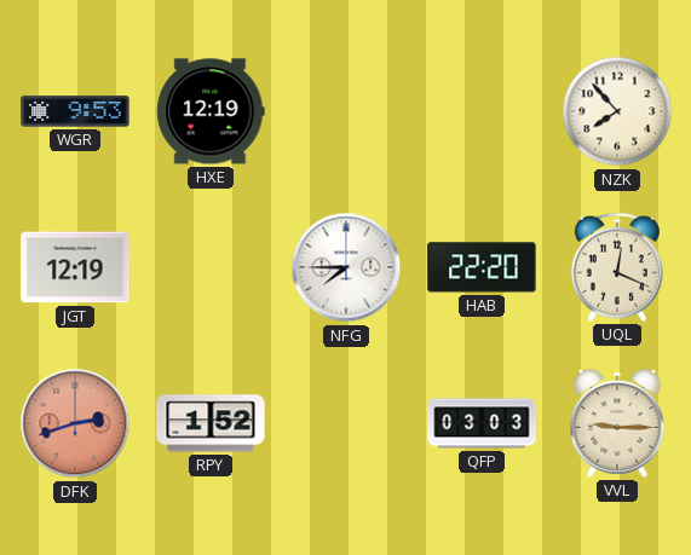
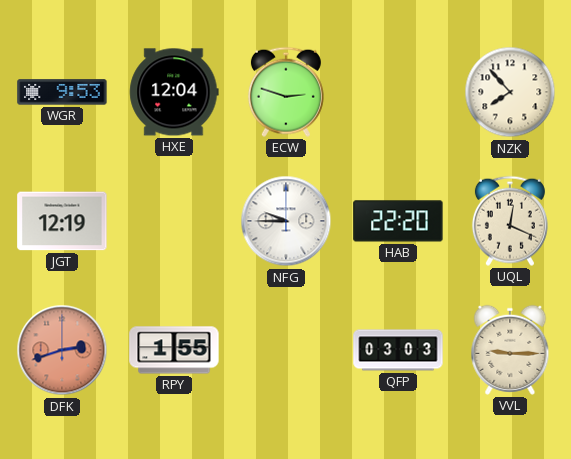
HXE: 12:19 -> 12:04
ECW: none -> 2:48
NFG: 7:45 -> 9:45
RPY: 1:52 -> 1:55
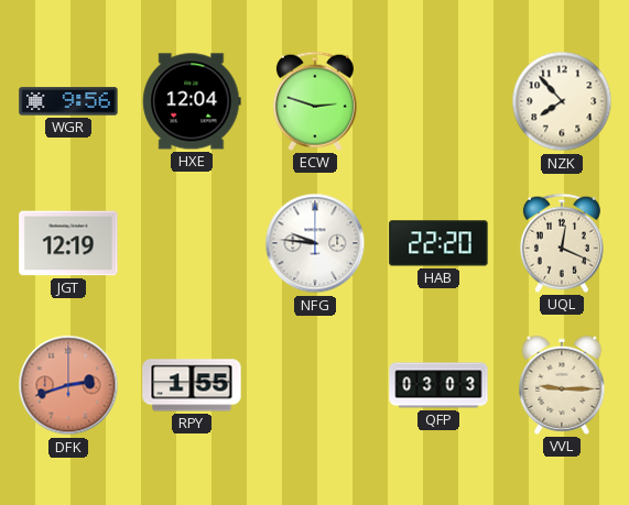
WGR: 9:53 -> 9:56
NFG: 9:45 -> 9:46
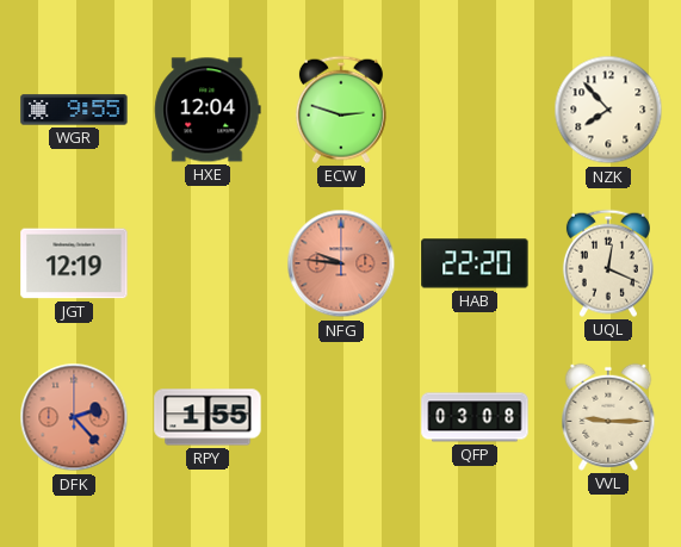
WGR: 9:56 -> 9:55
NFG dial: white -> salmon
DFK: 2:42 -> 2:23
QFP: 03:03 -> 03:08
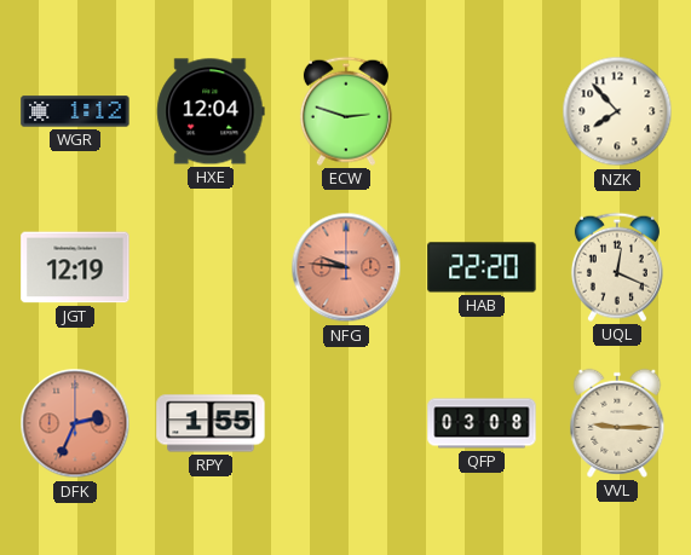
WGR: 9:55 -> 1:12
DFK: 2:23 -> 2:34
